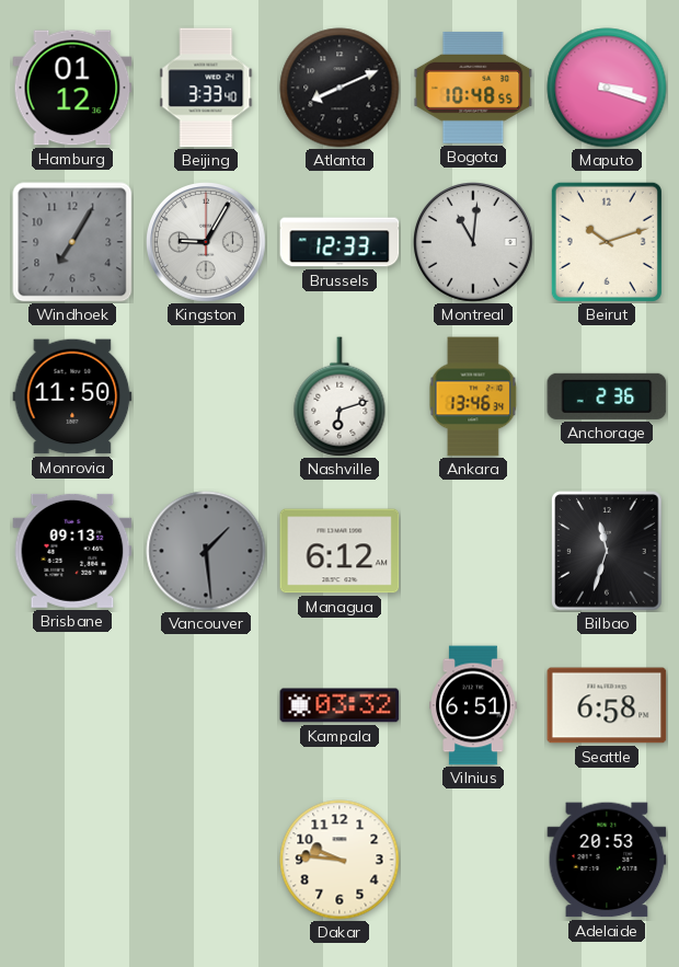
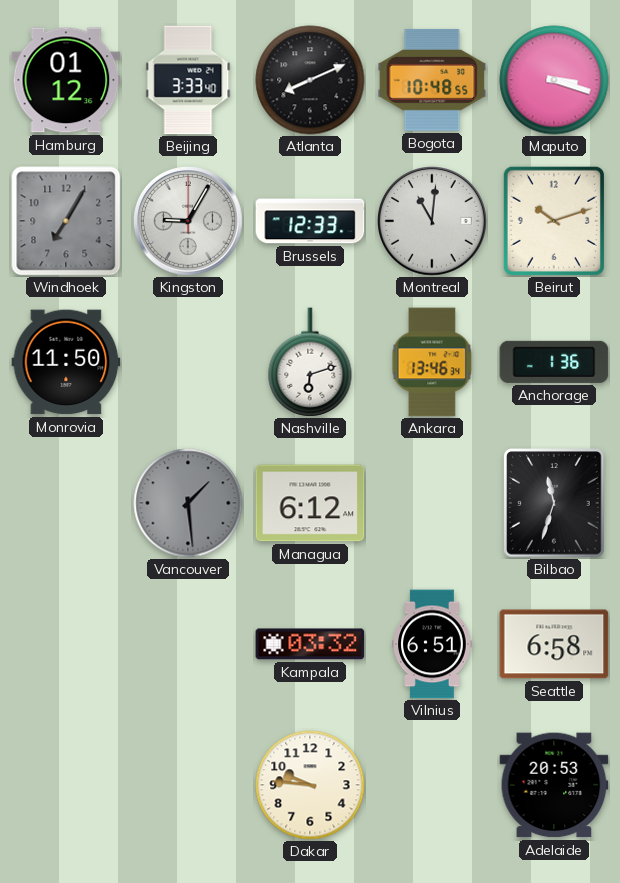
Anchorage: 2:36 -> 1:36
Brisbane: 09:13 -> none
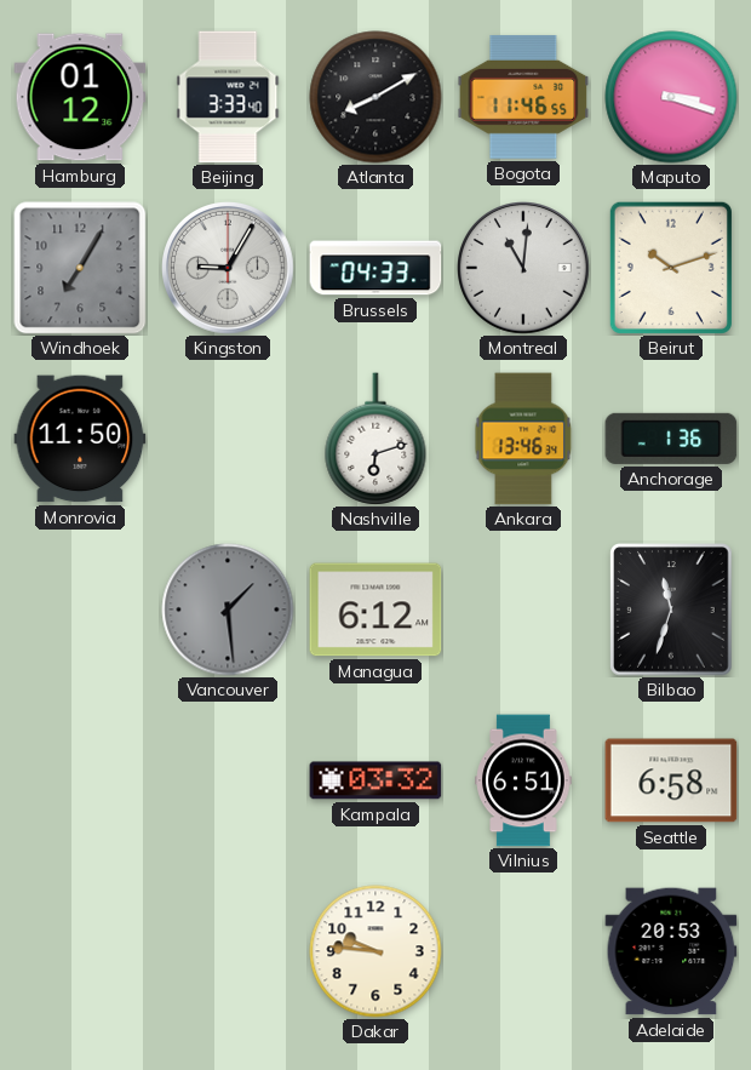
Atlanta: 8:11 -> 8:10
Bogota: 10:48 -> 11:46
Brussels: 12:33 -> 04:33
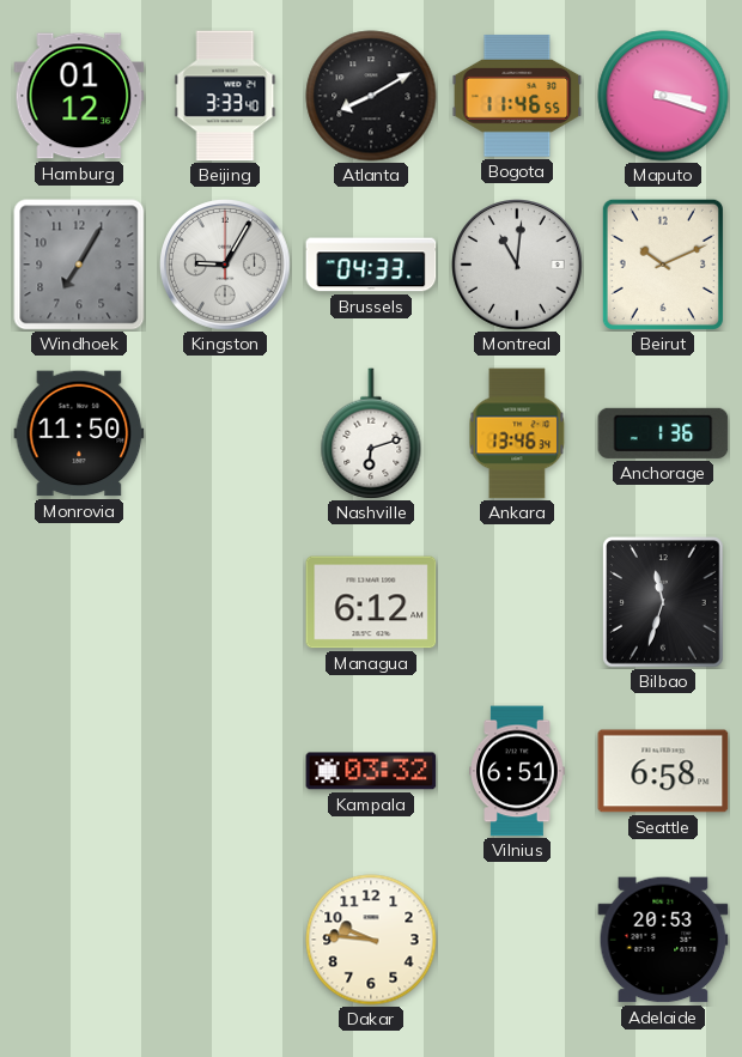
Beirut: 10:12 -> 10:11
Vancouver: 1:29 -> none
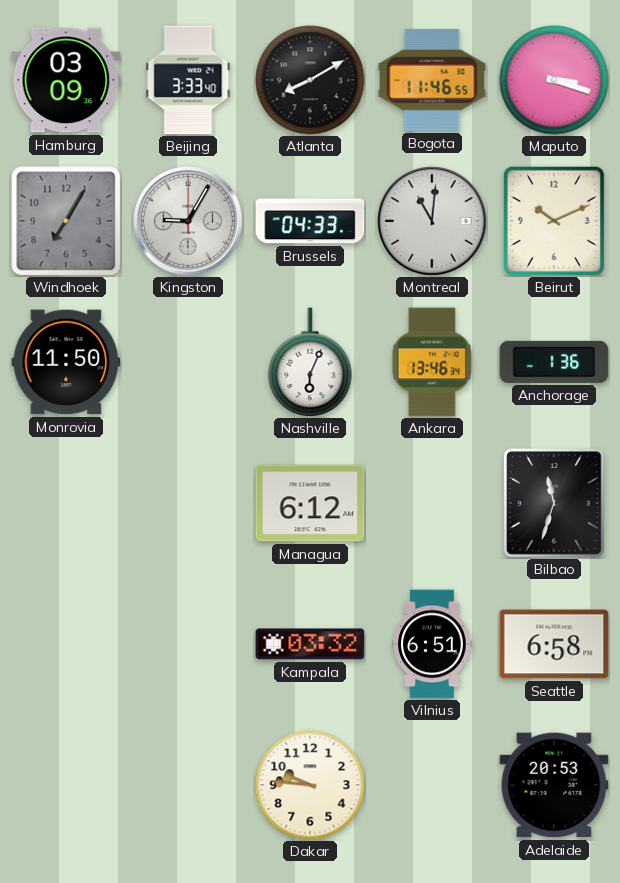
Hamburg: 01:12 -> 03:09
Nashville: 6:12 -> 6:04
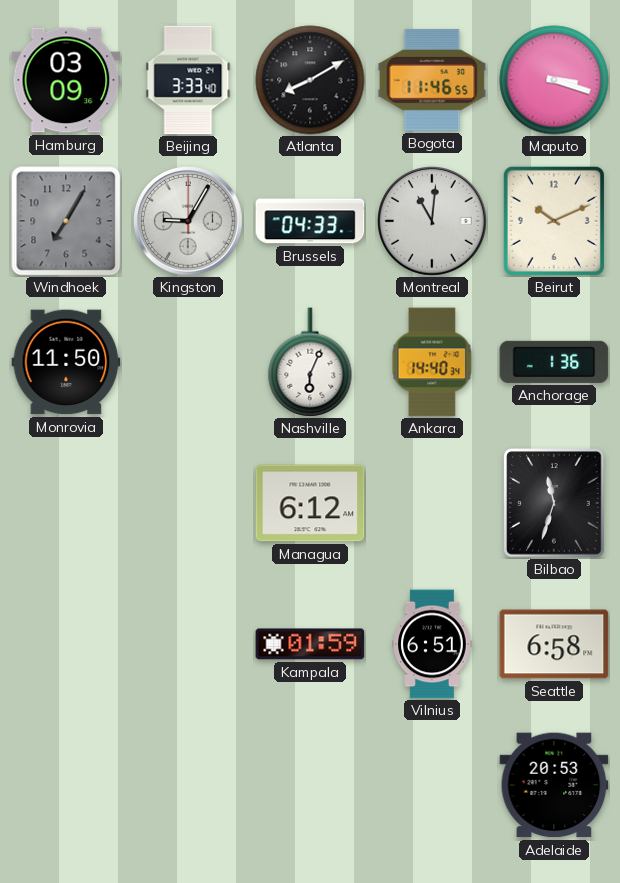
Ankara: 13:46 -> 14:40
Kampala: 03:32 -> 01:59
Dakar: 9:46 -> none
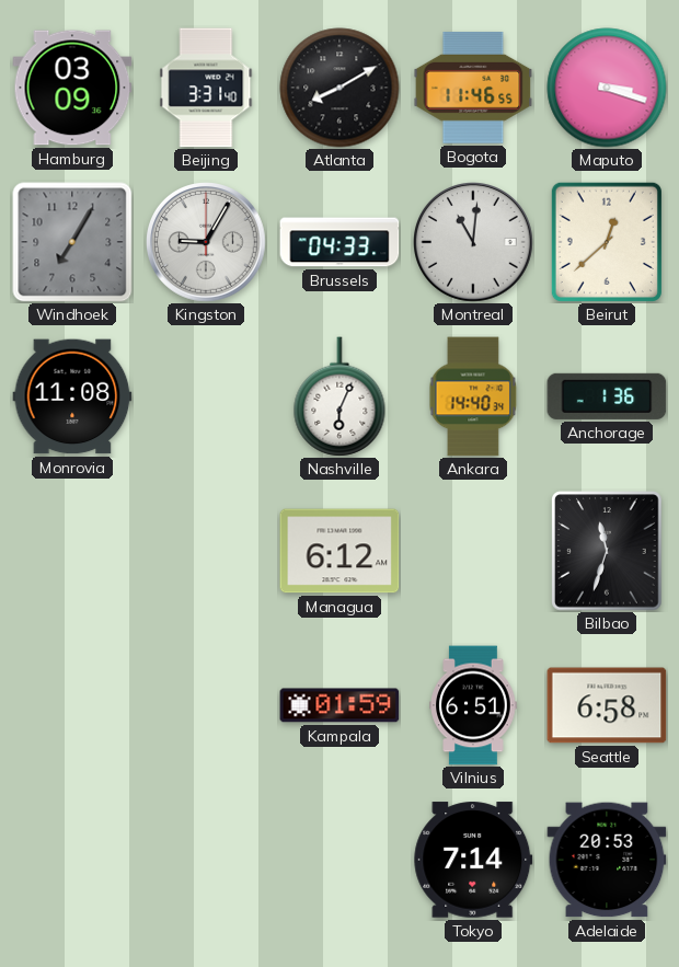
Beijing: 3:33 -> 3:31
Beirut: 10:11 -> 12:38
Monrovia: 11:50 -> 11:08
Tokyo: none -> 7:14
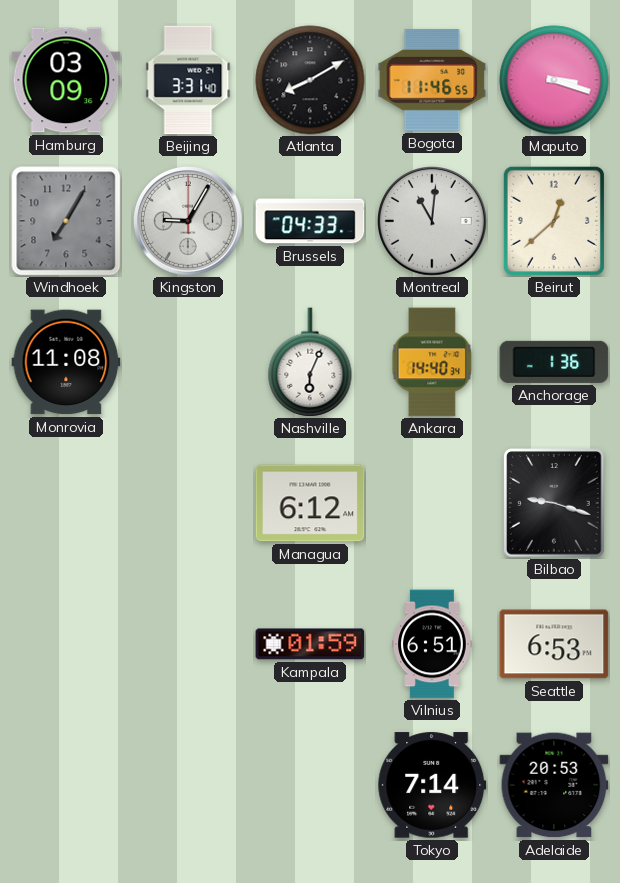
Bilbao: 11:33 -> 9:18
Seattle: 6:58 -> 6:53
